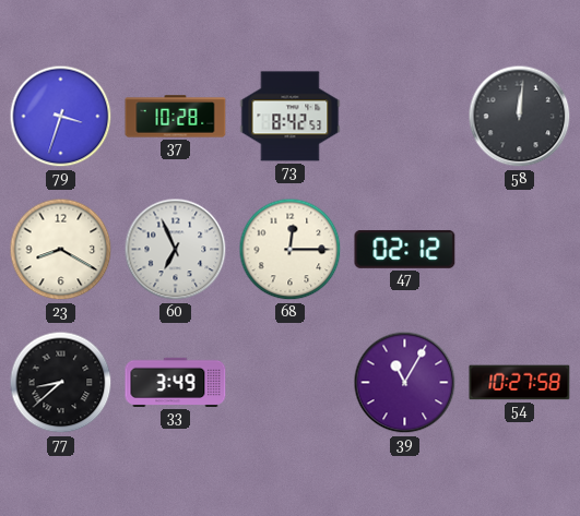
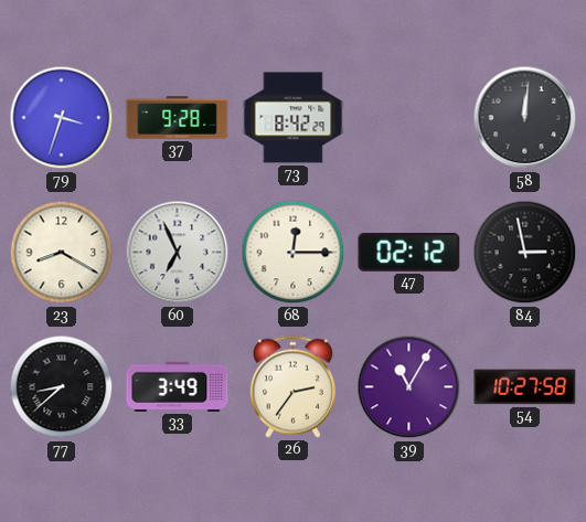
37: 10:28 -> 9:28
73: 8:42:53 -> 8:42:29
84: none -> 2:58
26: none -> 2:36
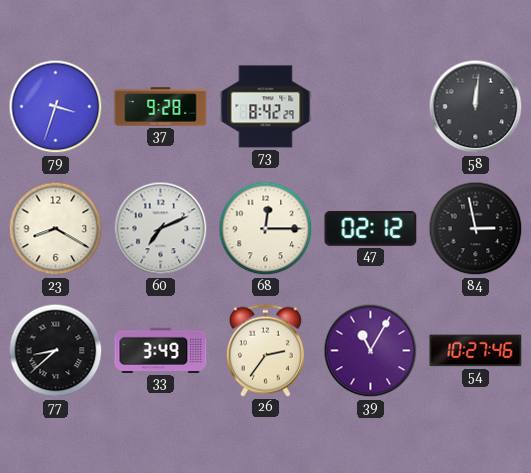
60: 6:56 -> 7:11
54: 10:27:58 -> 10:27:46
